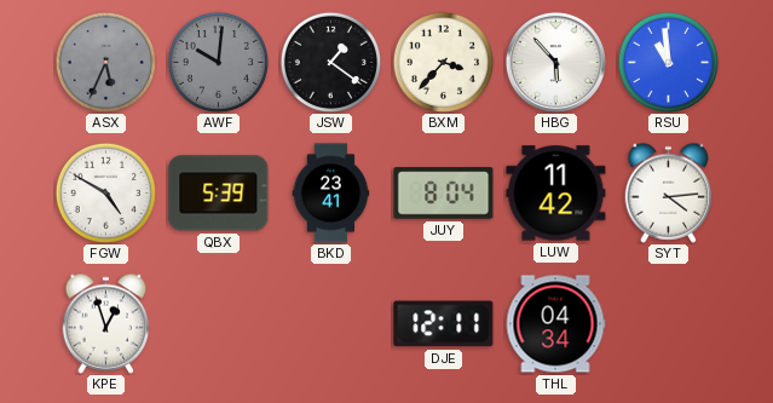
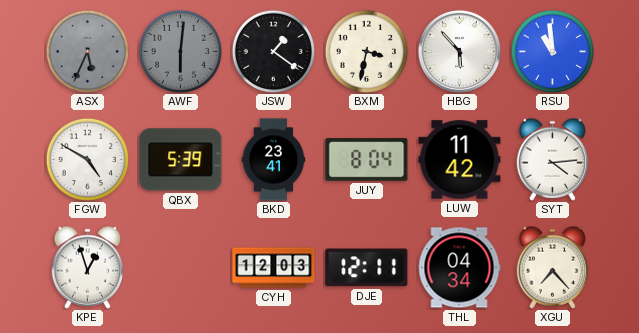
AWF: 10:01 -> 6:01
BXM: 3:37 -> 3:32
CYH: none -> 12:03
XGU: none -> 7:23
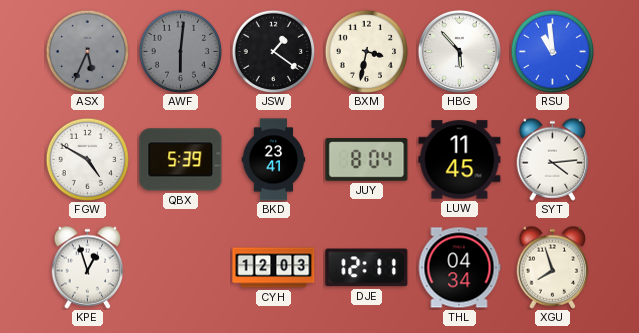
LUW: 11:42 -> 11:45
XGU: 7:23 -> 7:57
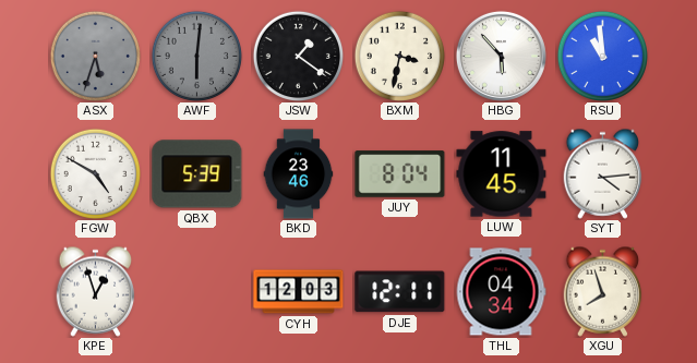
ASX: 5:34 -> 5:33
BKD: 23:41 -> 23:46
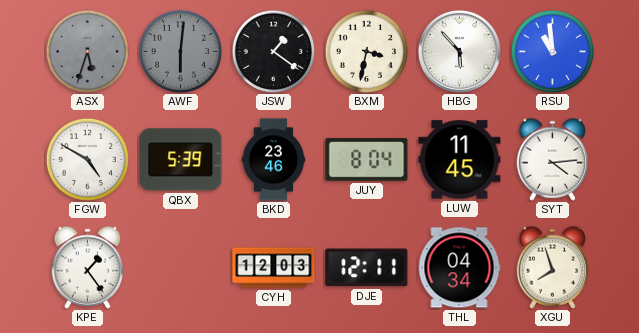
KPE: 12:57 -> 1:24
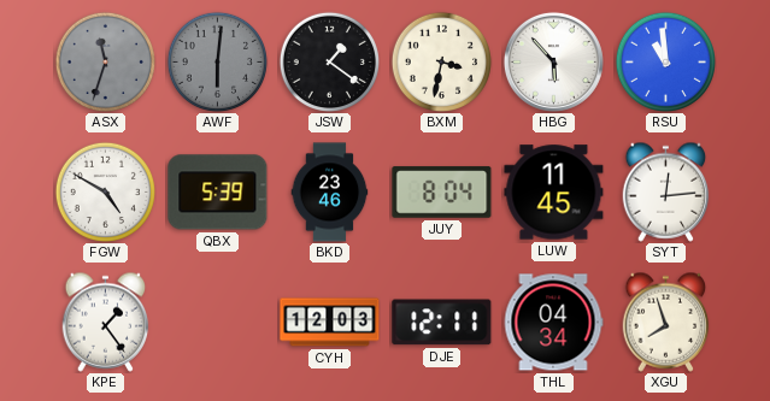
ASX: 5:33 -> 11:33
SYT: 4:14 -> 12:14
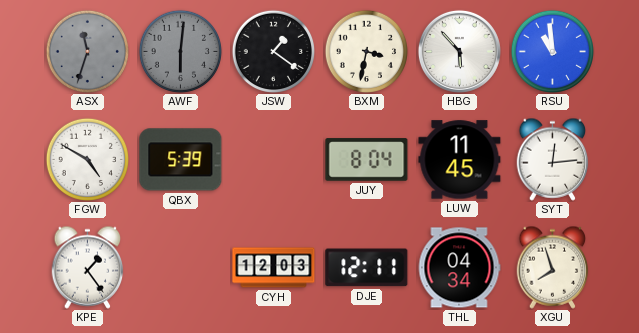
BKD: 23:46 -> none
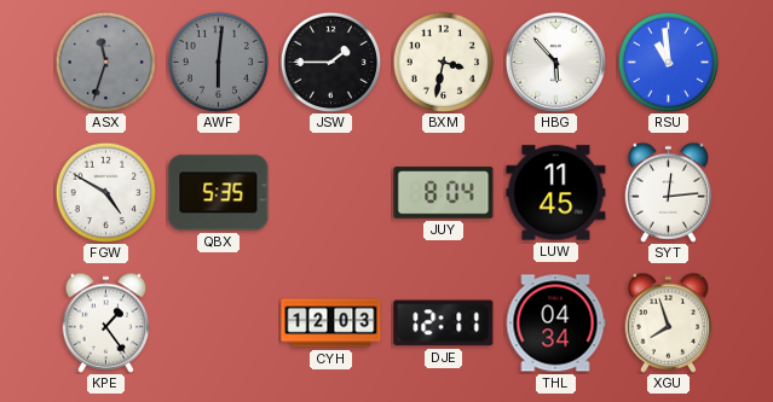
JSW: 1:21 -> 1:45
QBX: 5:39 -> 5:35
